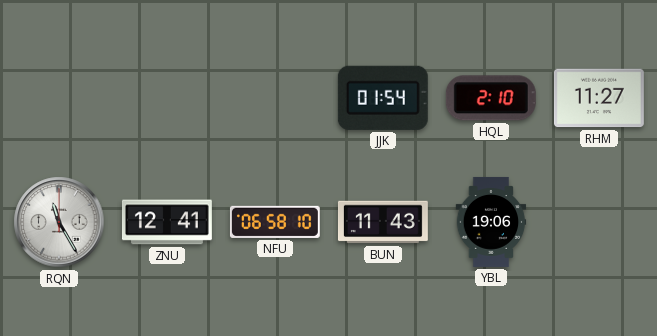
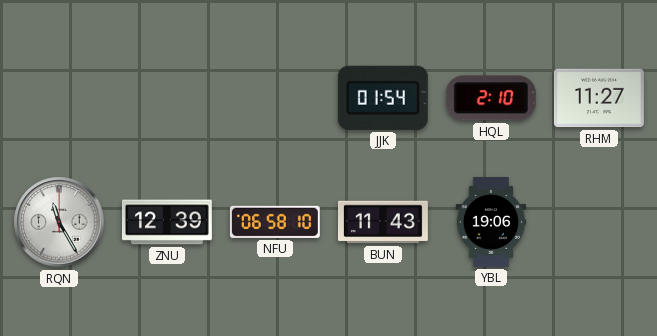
ZNU: 12:41 -> 12:39
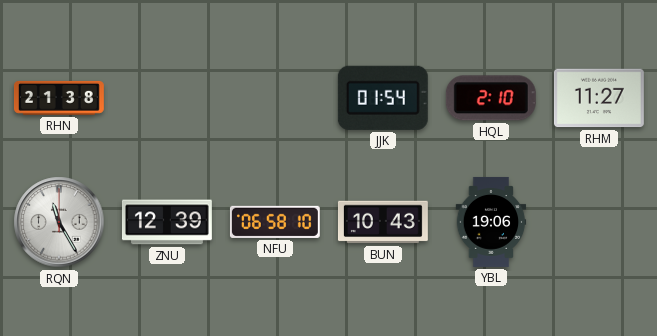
RHN: none -> 21:38
BUN: 11:43 -> 10:43
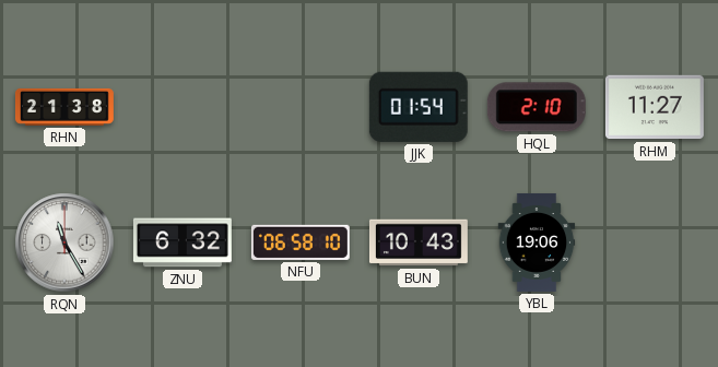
ZNU: 12:39 -> 6:32
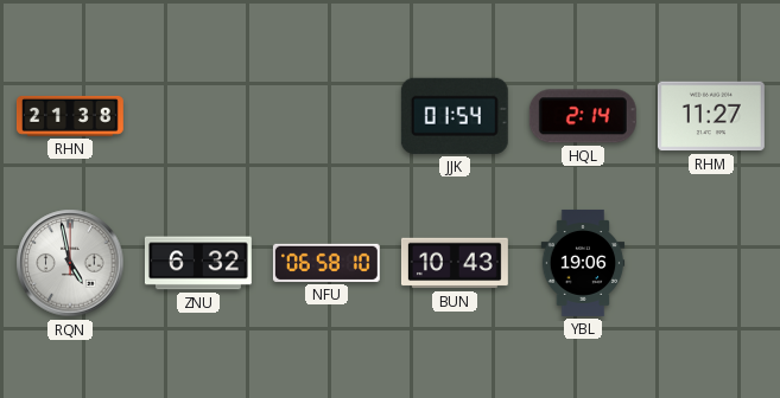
HQL: 2:10 -> 2:14
RQN: 11:25 -> 4:58
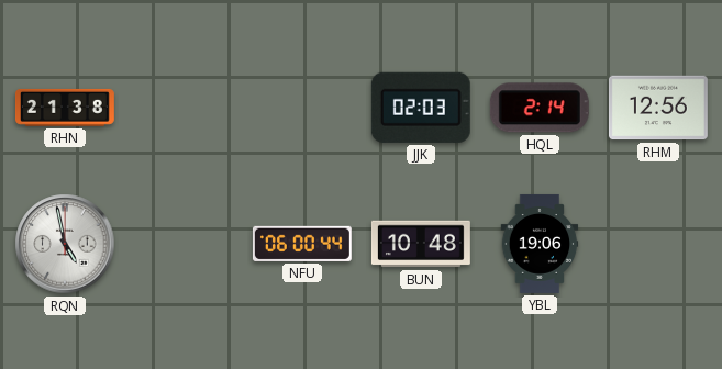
JJK: 01:54 -> 02:03
RHM: 11:27 -> 12:56
ZNU: 6:32 -> none
NFU: 06:58 -> 06:00
BUN: 10:43 -> 10:48
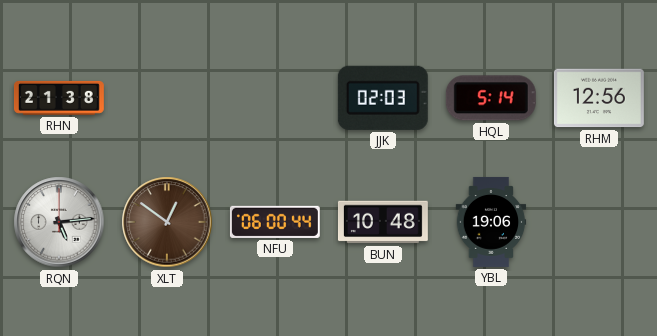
HQL: 2:14 -> 5:14
RQN: 4:58 -> 5:14
XLT: none -> 12:51
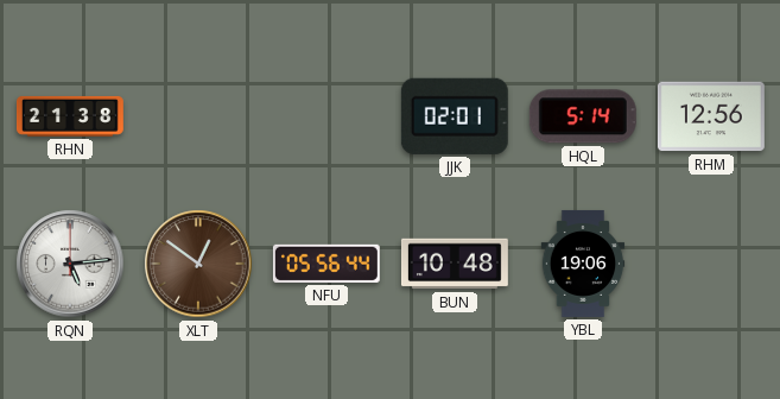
JJK: 02:03 -> 02:01
NFU: 06:00 -> 05:56
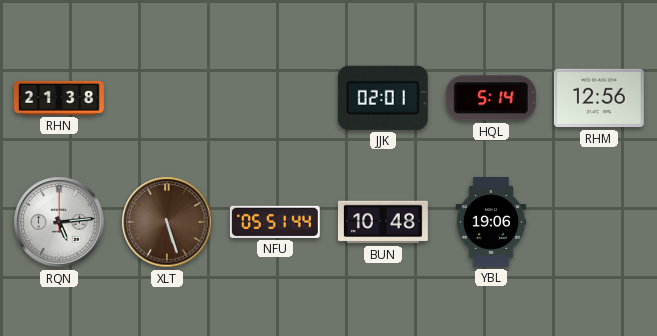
XLT: 12:51 -> 5:27
NFU: 05:56 -> 05:51
